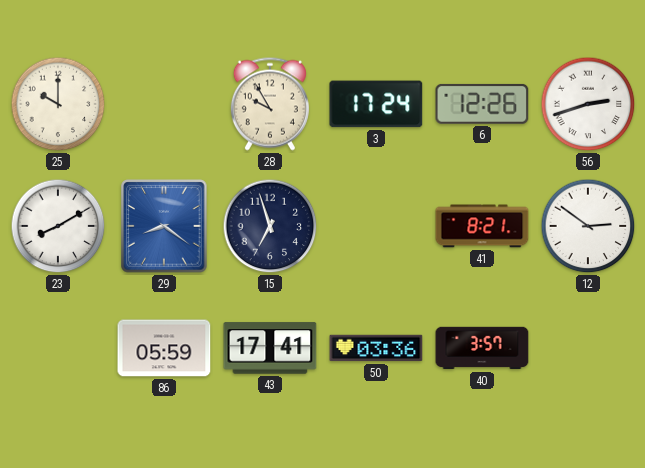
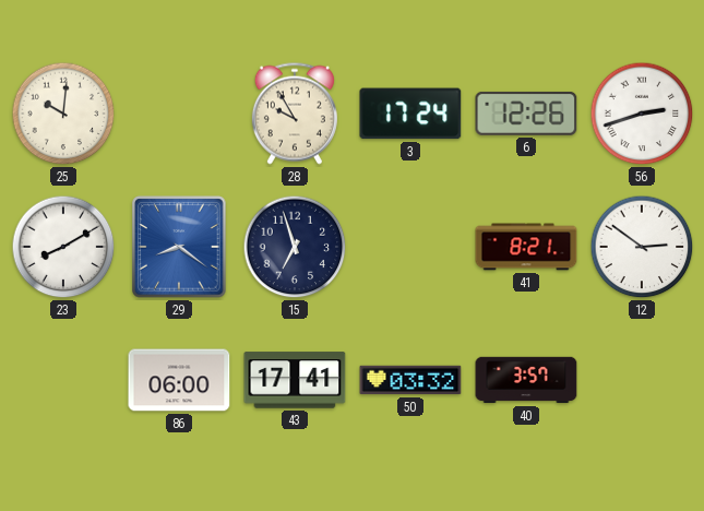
25: 10:00 -> 10:01
86: 05:59 -> 06:00
50: 03:36 -> 03:32
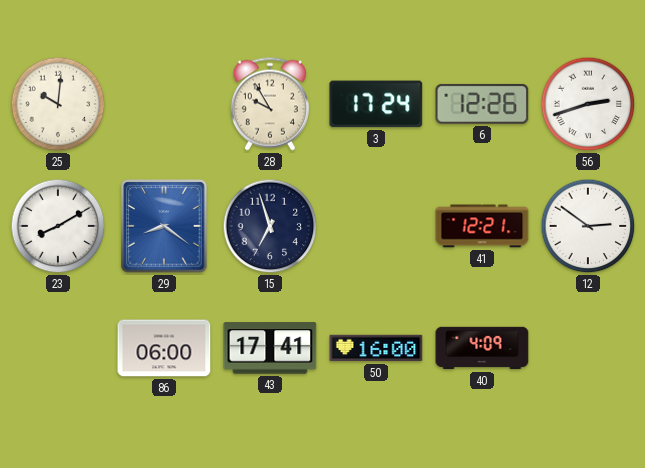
41: 8:21 -> 12:21
50: 03:32 -> 16:00
40: 3:57 -> 4:09
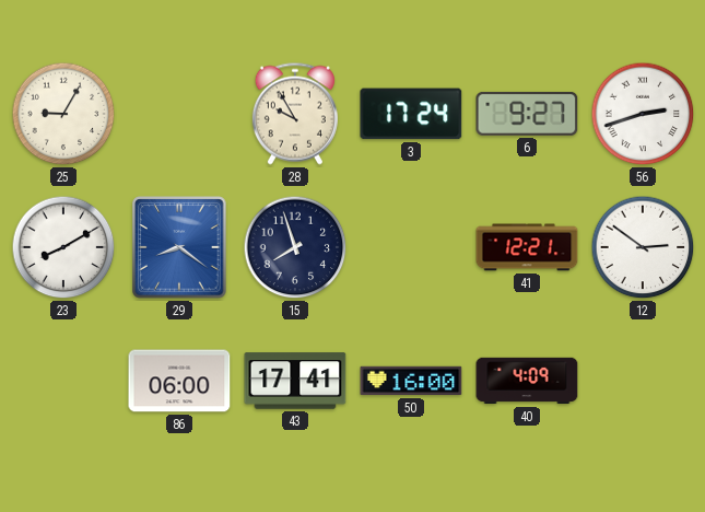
25: 10:01 -> 9:05
6: 12:26 -> 9:27
15: 6:57 -> 7:57
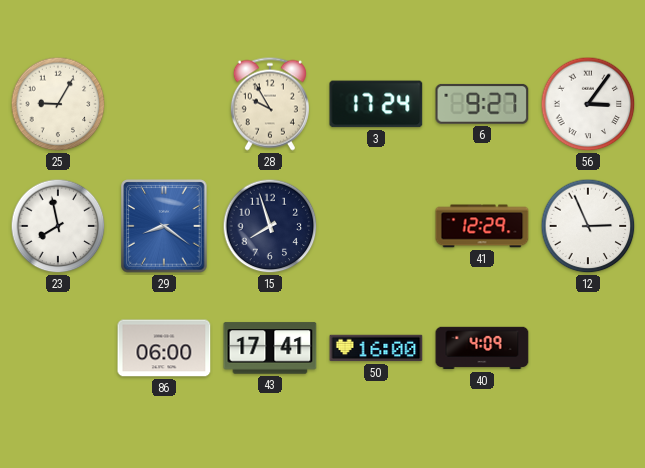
56: 2:42 -> 3:06
23: 8:10 -> 7:58
41: 12:21 -> 12:29
12: 2:51 -> 2:56
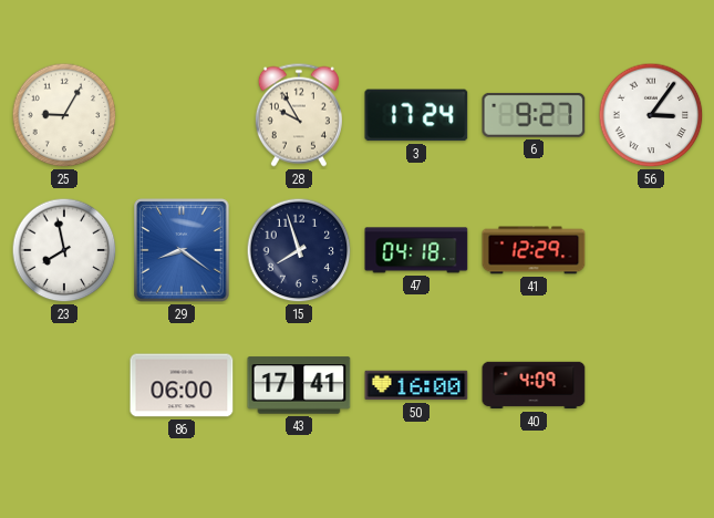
47: none -> 04:18
12: 2:56 -> none
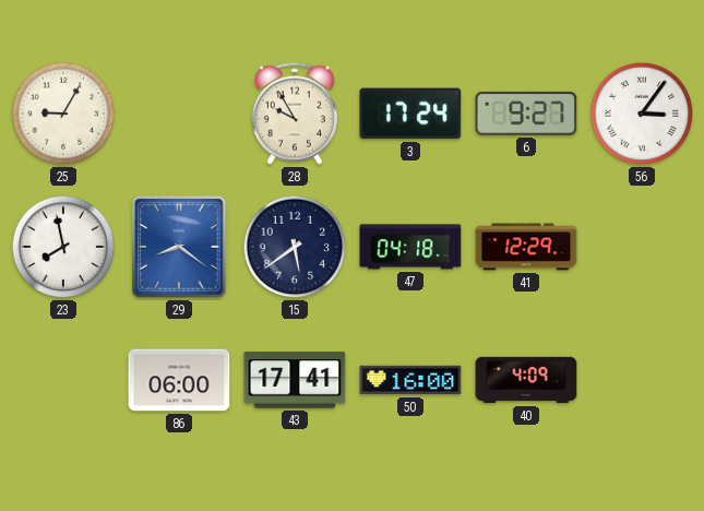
15: 7:57 -> 5:39
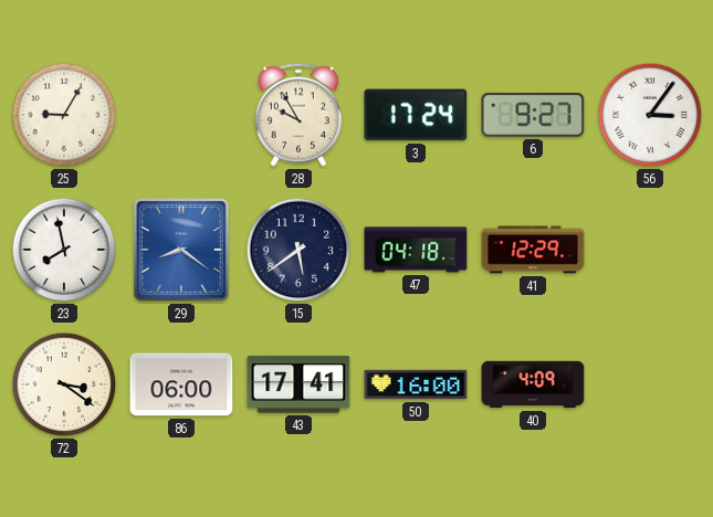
72: none -> 3:21
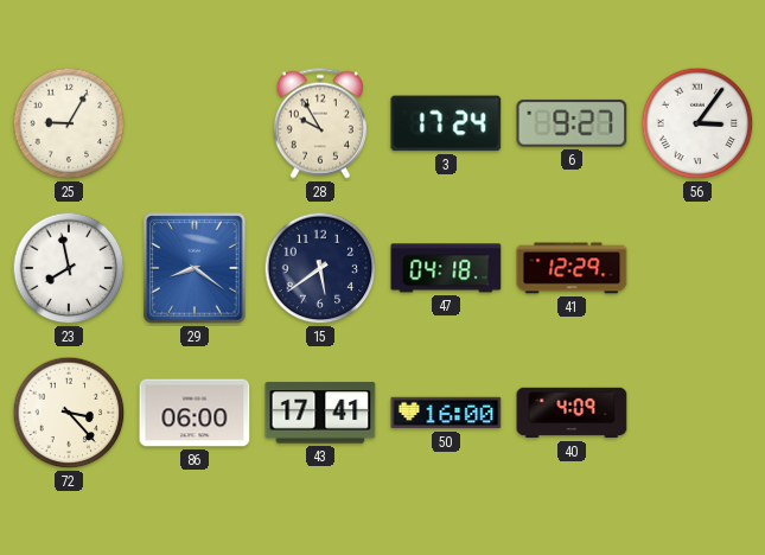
72: 3:21 -> 3:23
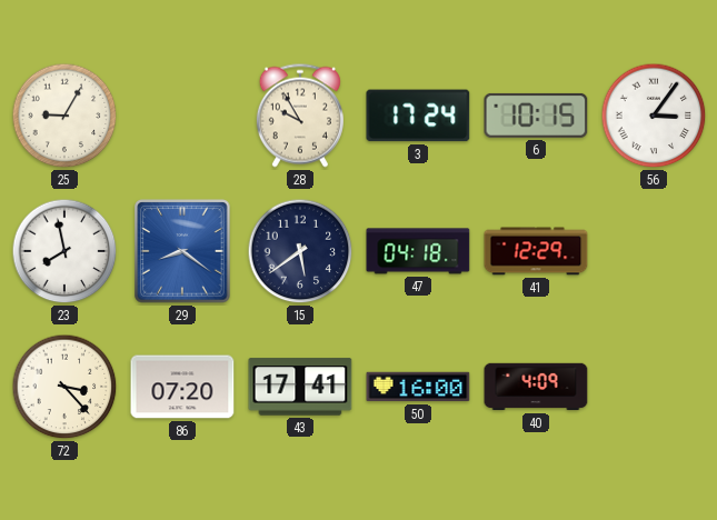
6: 9:27 -> 10:15
86: 06:00 -> 07:20
